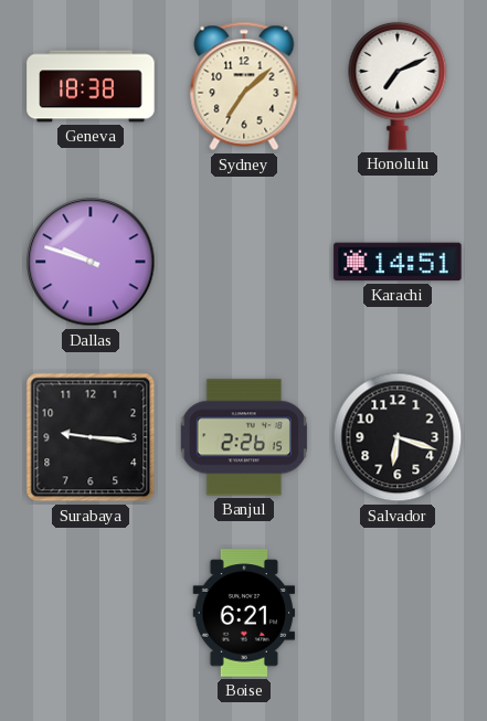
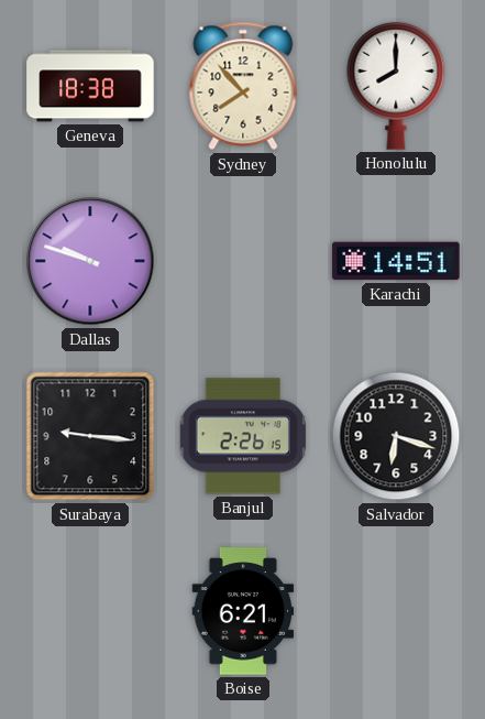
Sydney: 7:08 -> 7:53
Honolulu: 7:11 -> 8:00
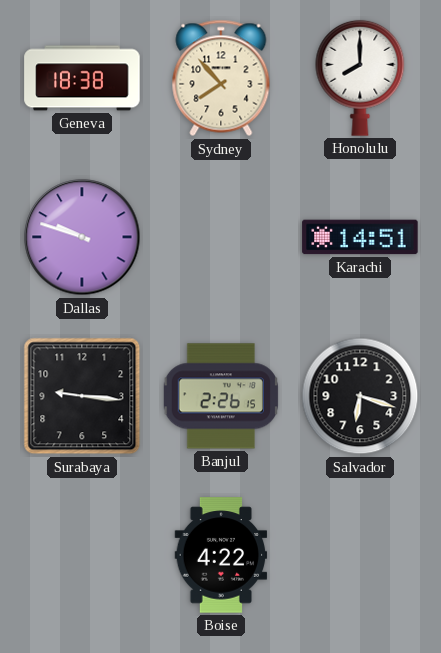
Boise: 6:21 -> 4:22
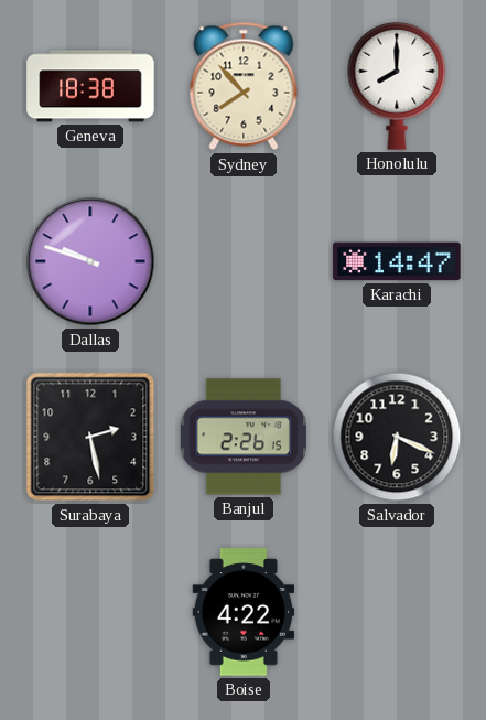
Karachi: 14:51 -> 14:47
Surabaya: 9:16 -> 2:28
Salvador: 6:18 -> 6:19
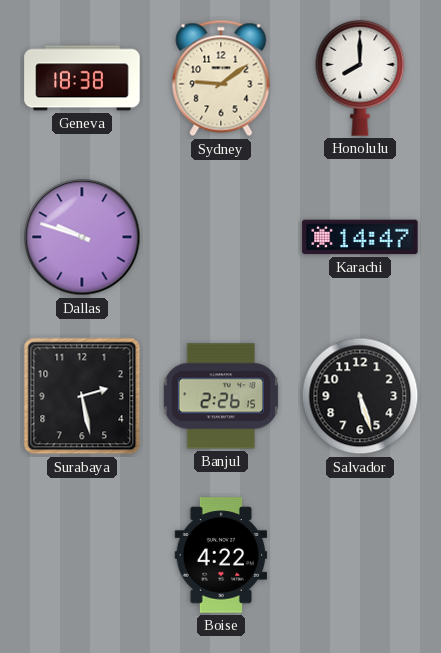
Sydney: 7:53 -> 9:09
Salvador: 6:19 -> 5:27
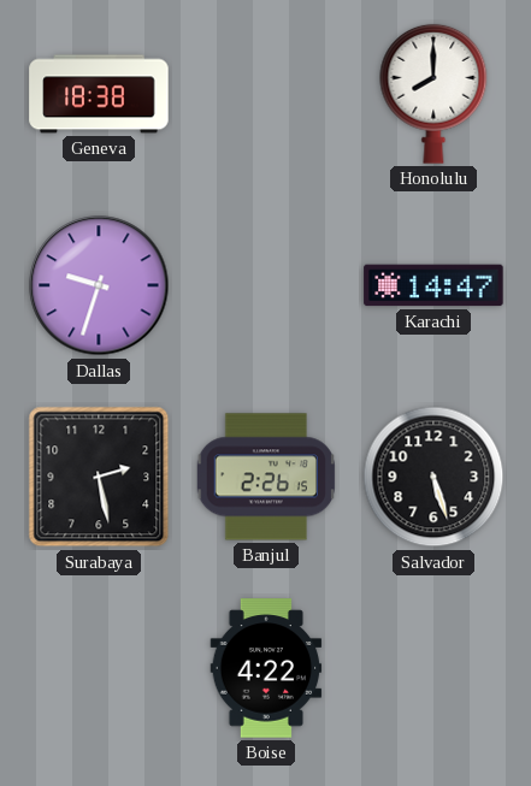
Sydney: 9:09 -> none
Dallas: 9:48 -> 9:33
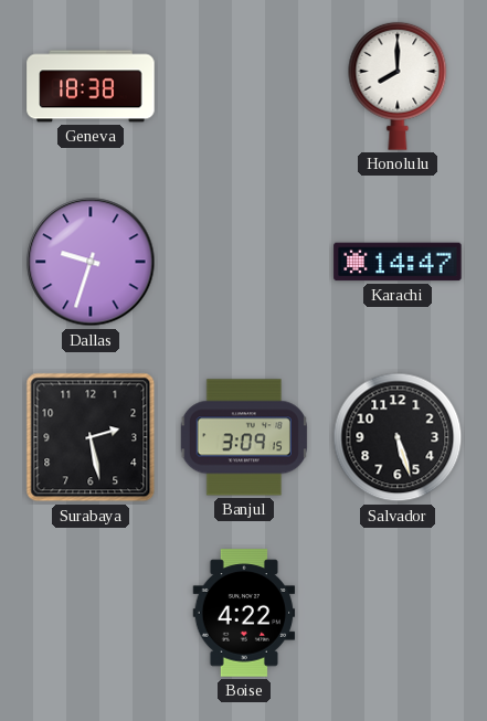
Banjul: 2:26 -> 3:09
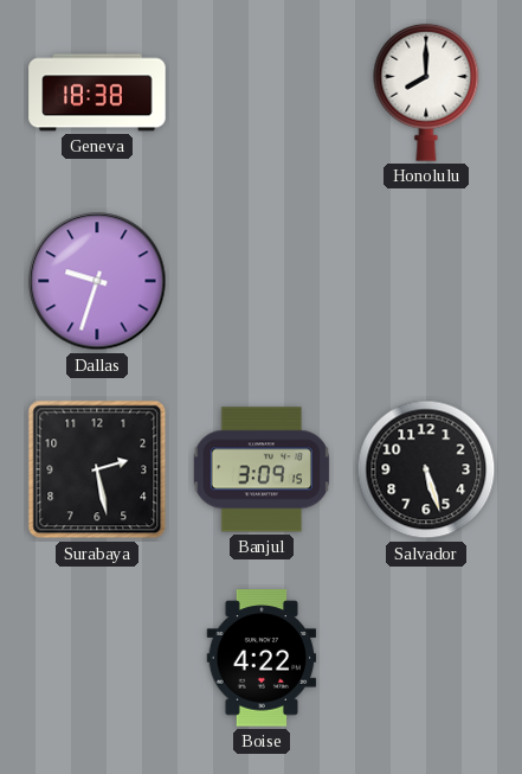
Karachi: 14:47 -> none
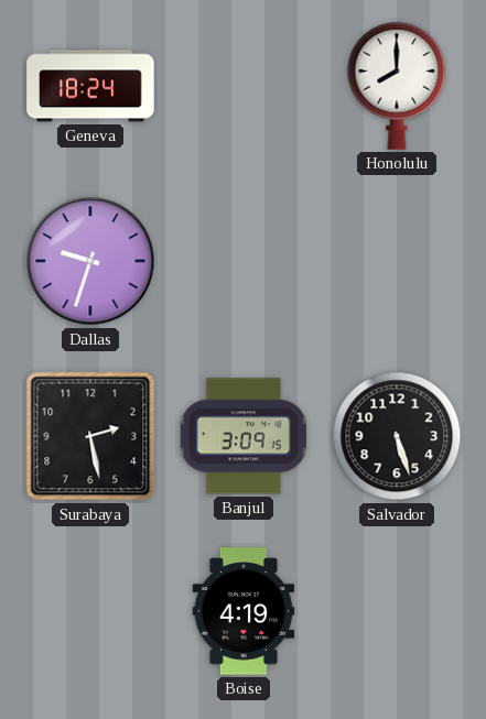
Geneva: 18:38 -> 18:24
Boise: 4:22 -> 4:19
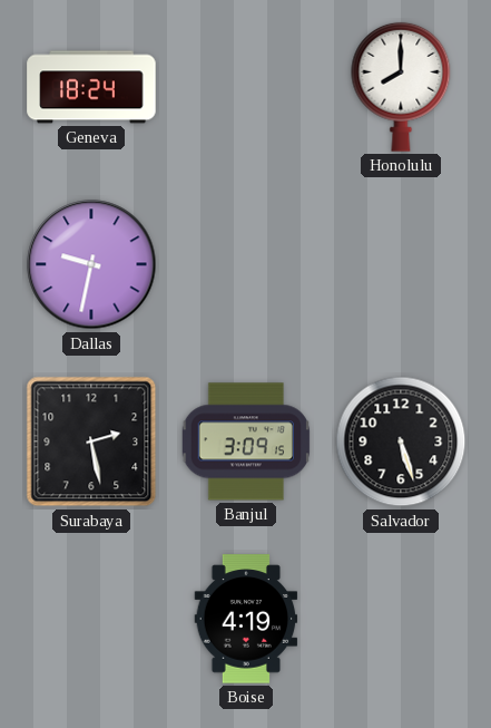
Dallas: 9:33 -> 9:32
